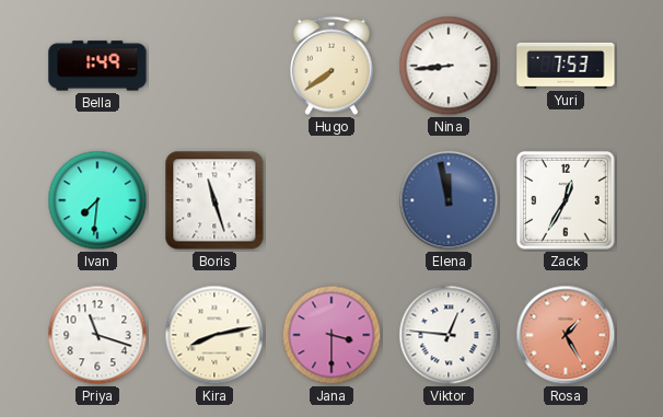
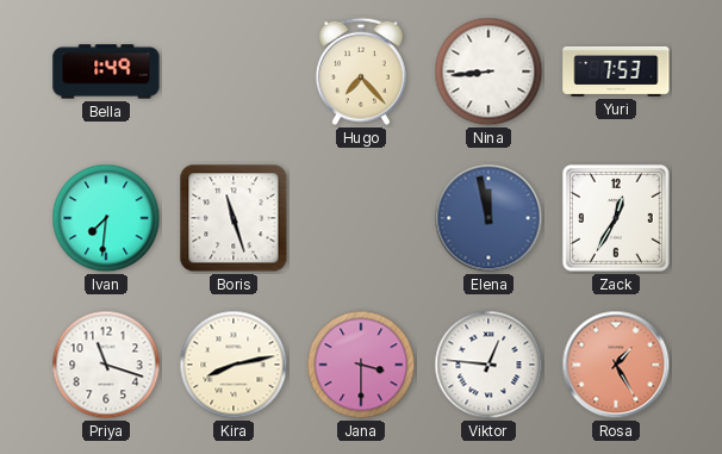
Hugo: 7:39 -> 7:23
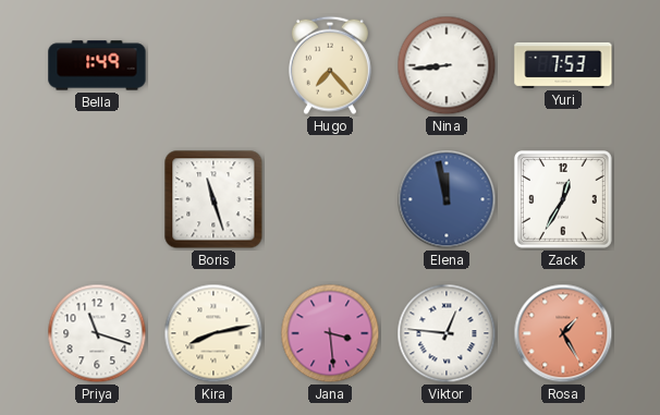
Ivan: 7:31 -> none
Jana: 3:30 -> 3:29
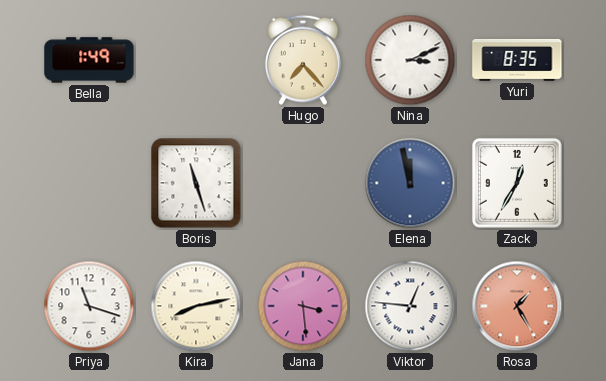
Nina: 8:44 -> 3:11
Yuri: 7:53 -> 8:35
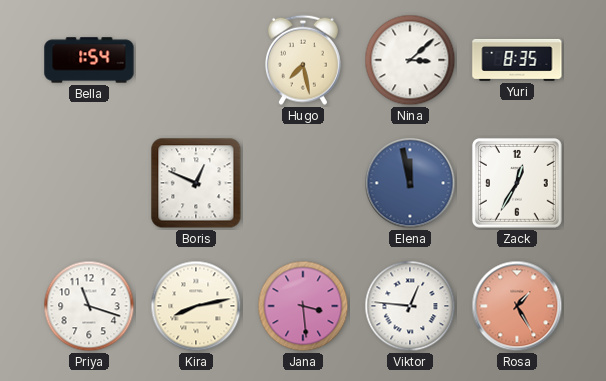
Bella: 1:49 -> 1:54
Hugo: 7:23 -> 7:28
Nina: 3:11 -> 3:08
Boris: 11:27 -> 12:49
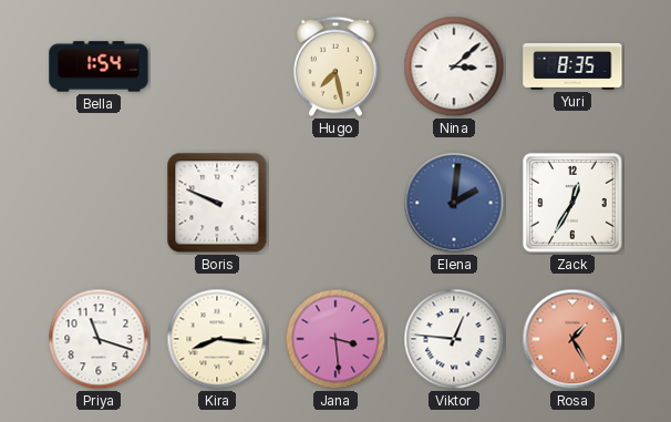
Boris: 12:49 -> 9:49
Elena: 11:58 -> 2:01
Kira: 8:13 -> 8:16
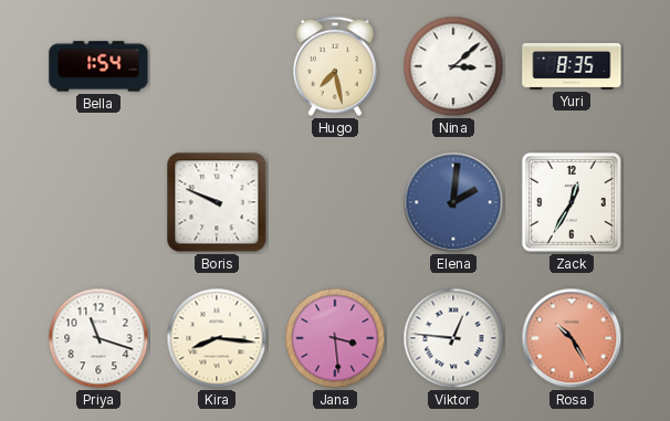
Rosa: 1:25 -> 10:25
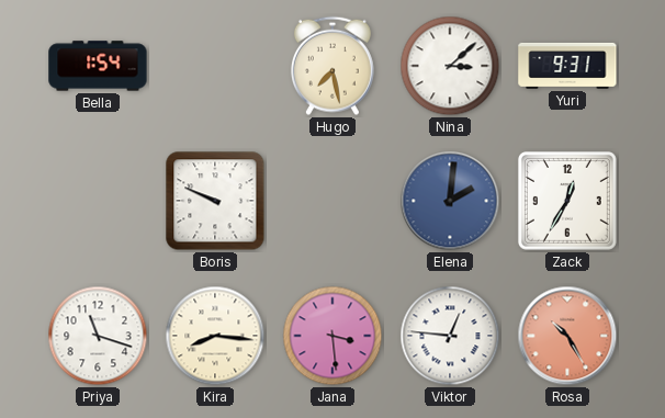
Yuri: 8:35 -> 9:31
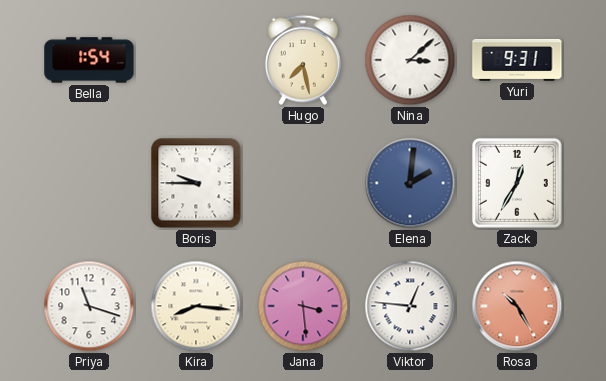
Boris: 9:49 -> 9:45
